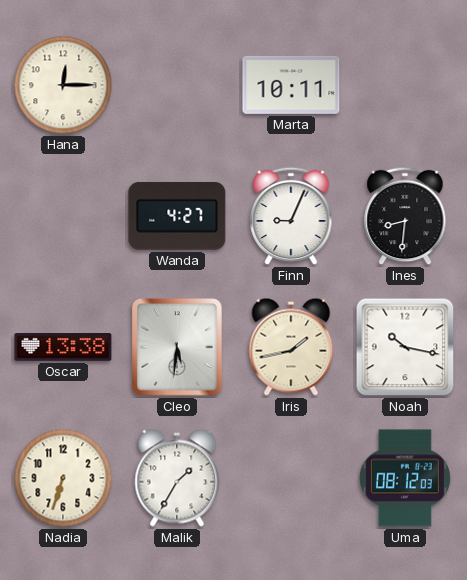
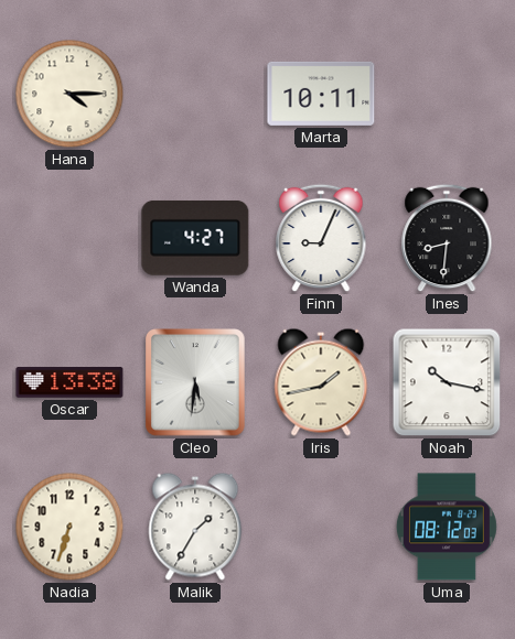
Hana: 12:15 -> 4:15
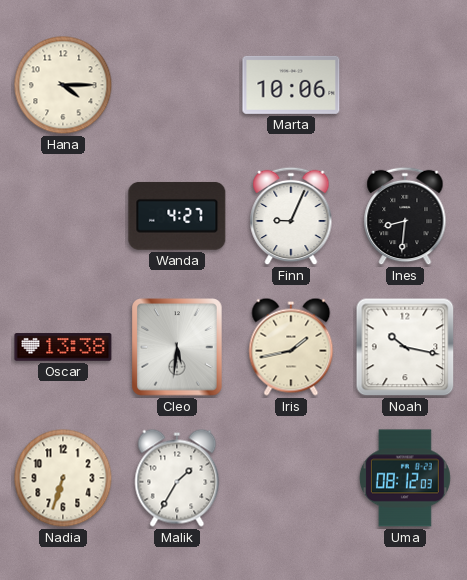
Marta: 10:11 -> 10:06
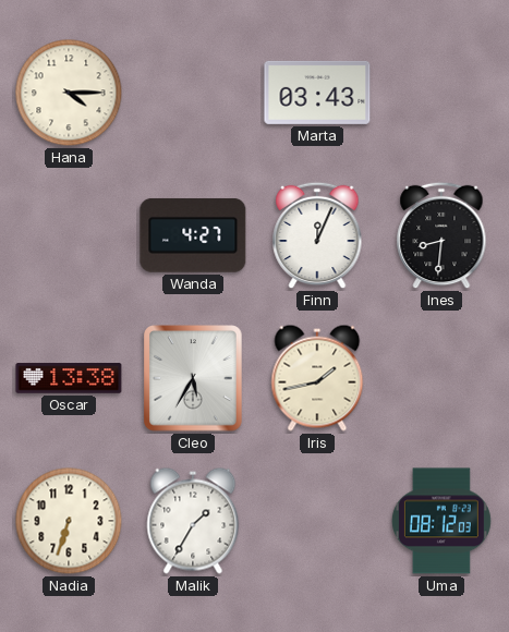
Marta: 10:06 -> 03:43
Finn: 9:04 -> 12:04
Cleo: 5:31 -> 5:35
Noah: 10:17 -> none
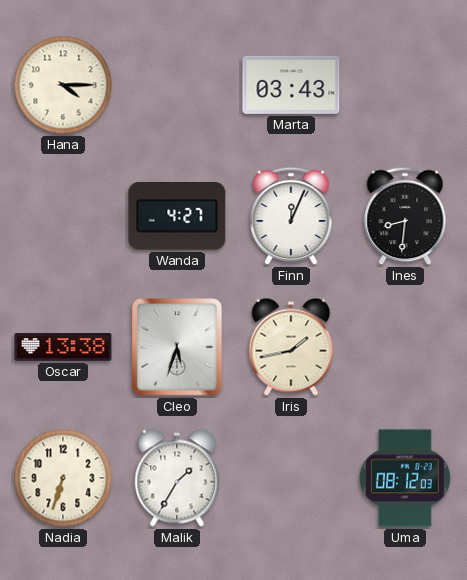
Cleo: 5:35 -> 5:33
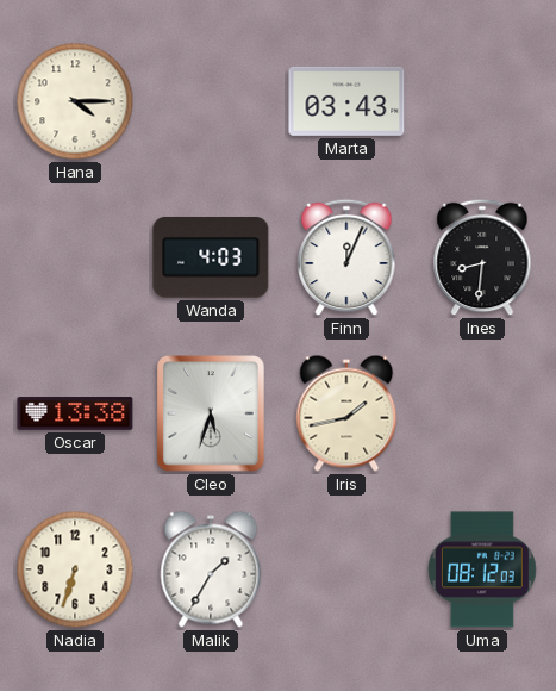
Wanda: 4:27 -> 4:03
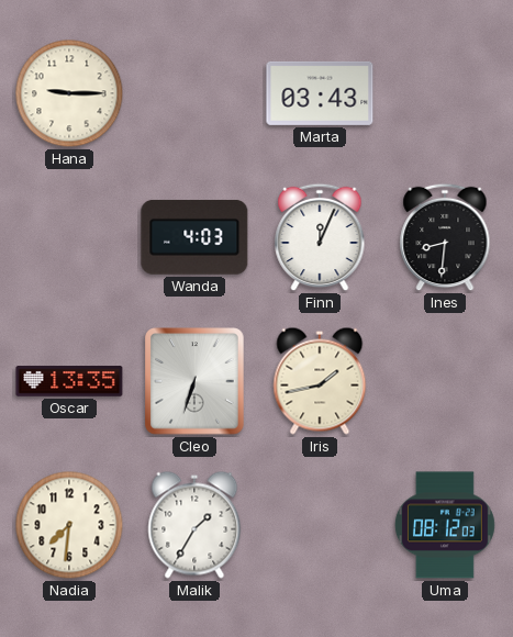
Hana: 4:15 -> 9:15
Oscar: 13:38 -> 13:35
Cleo: 5:33 -> 6:33
Nadia: 6:33 -> 7:31
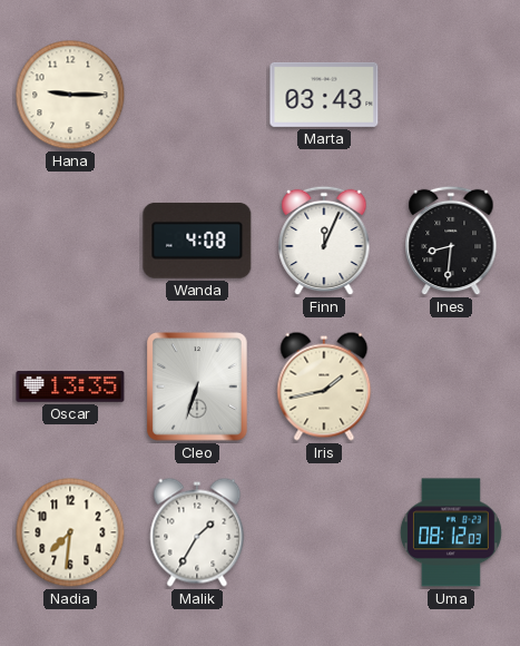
Wanda: 4:03 -> 4:08
